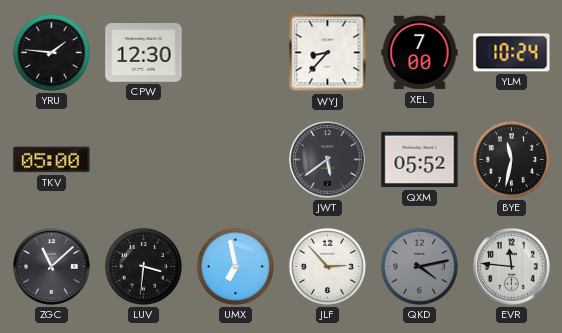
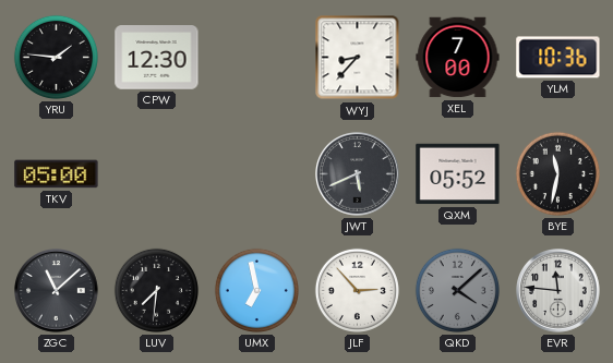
YLM: 10:24 -> 10:36
JWT: 5:39 -> 5:41
LUV: 3:31 -> 7:31
QKD: 4:13 -> 4:08
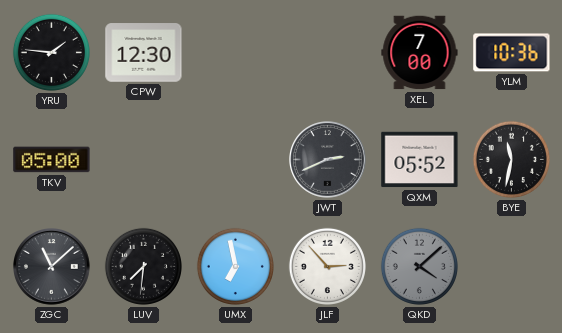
WYJ: 8:37 -> none
JWT: 5:41 -> 2:41
EVR: 11:46 -> none
